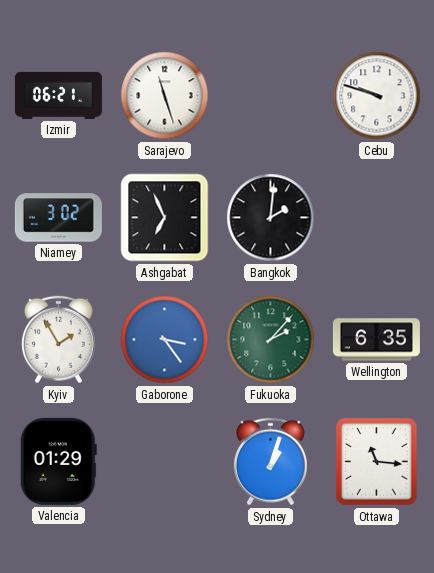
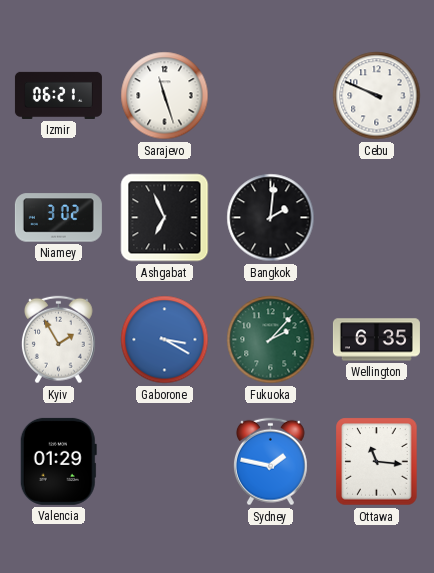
Cebu: 9:48 -> 9:49
Gaborone: 3:24 -> 3:20
Sydney: 1:03 -> 1:47
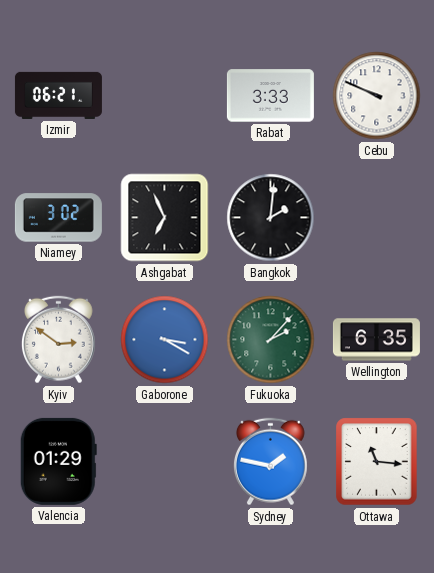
Sarajevo: 11:27 -> none
Rabat: none -> 3:33
Kyiv: 1:55 -> 2:51
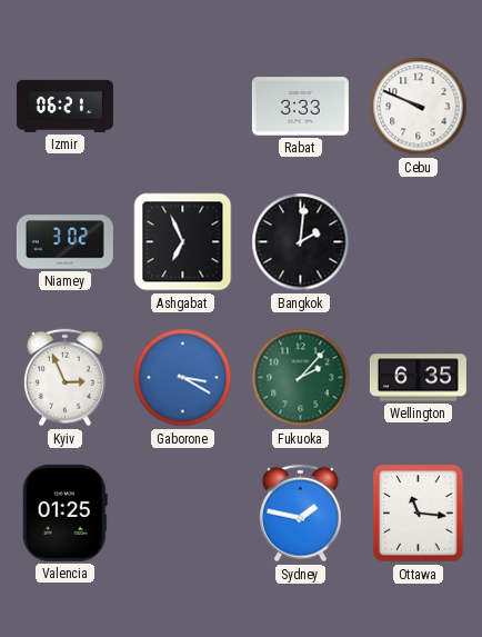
Kyiv: 2:51 -> 2:56
Valencia: 01:29 -> 01:25
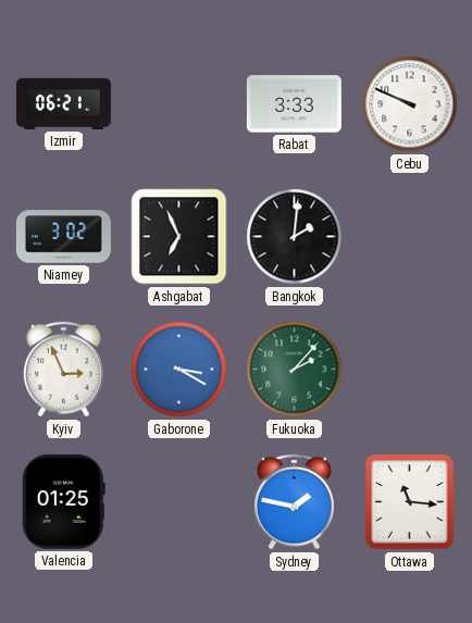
Wellington: 6:35 -> none
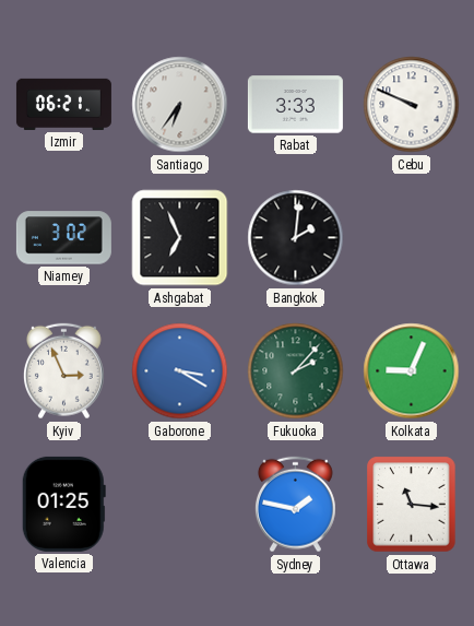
Santiago: none -> 6:36
Kolkata: none -> 9:04
